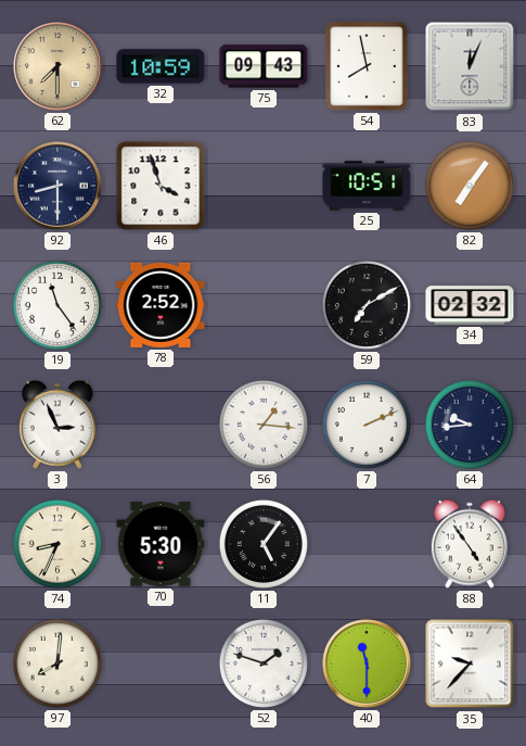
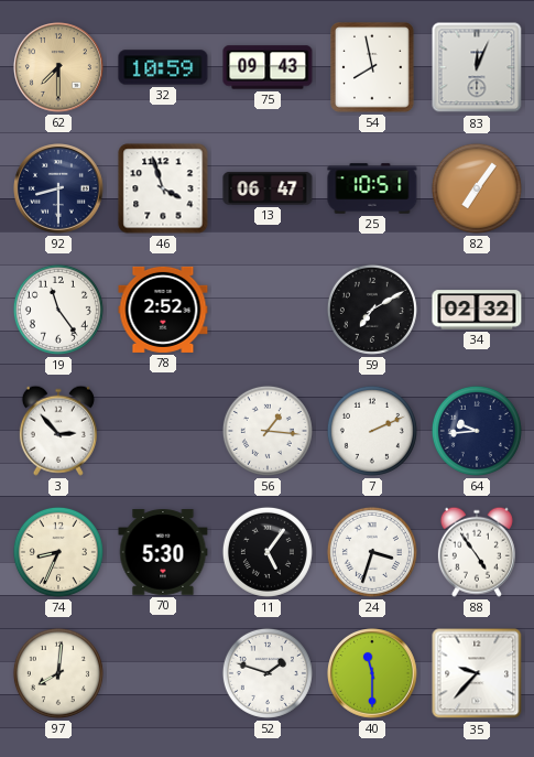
13: none -> 06:47
3: 2:56 -> 2:53
24: none -> 3:33
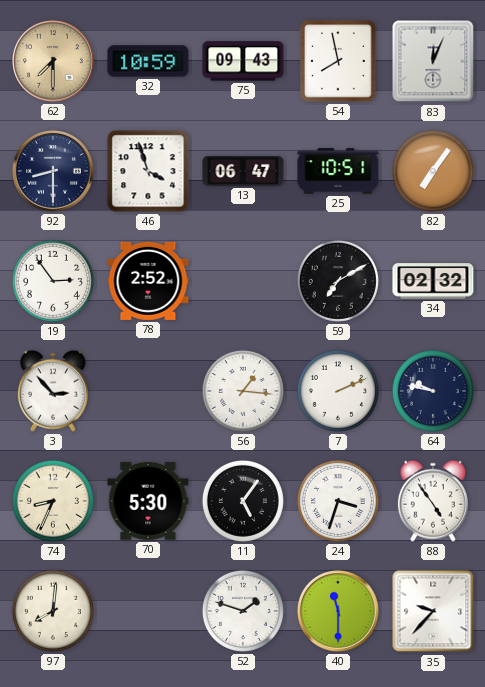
19: 11:24 -> 2:54
64: 9:44 -> 9:47
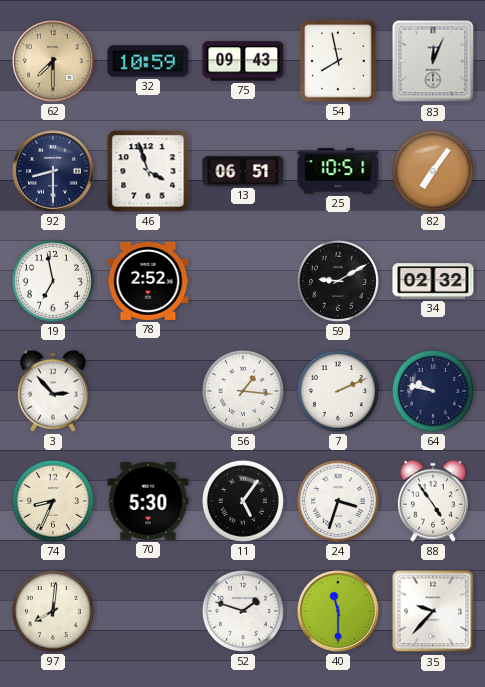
13: 06:47 -> 06:51
19: 2:54 -> 6:58
59: 7:10 -> 9:10
